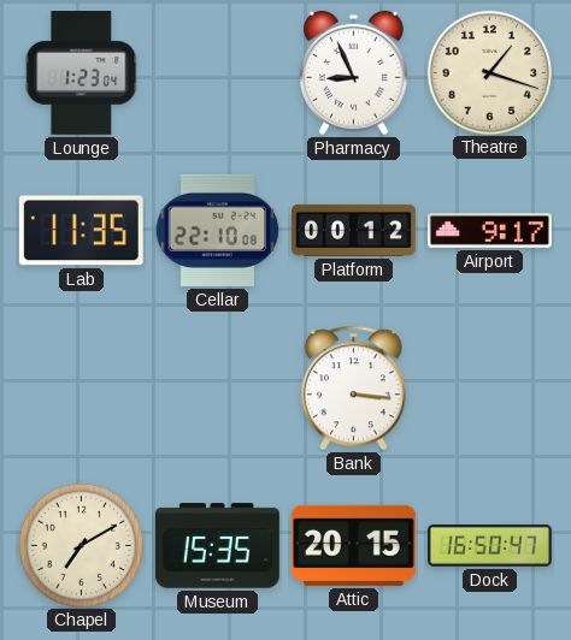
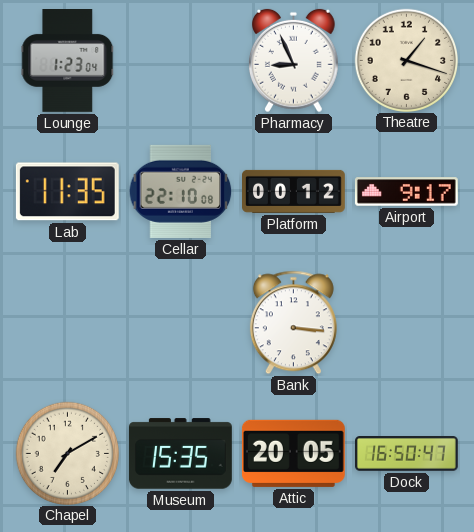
Attic: 20:15 -> 20:05
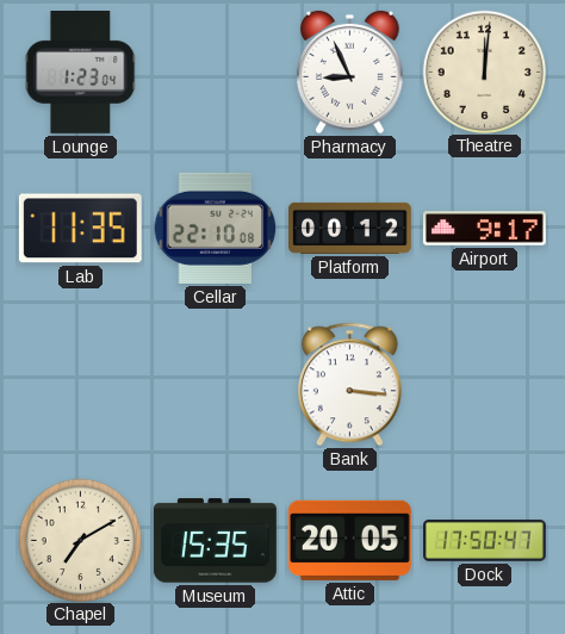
Theatre: 1:18 -> 12:01
Dock: 16:50 -> 17:50
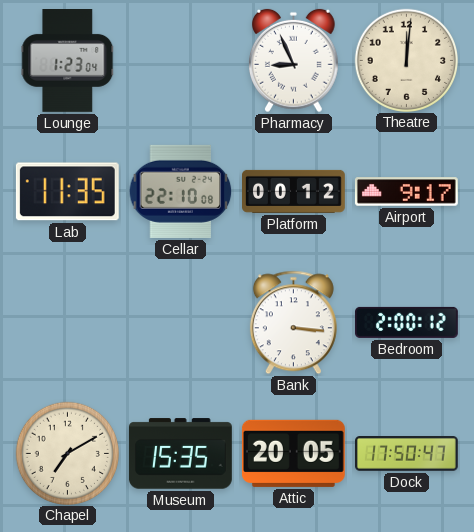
Bedroom: none -> 2:00
